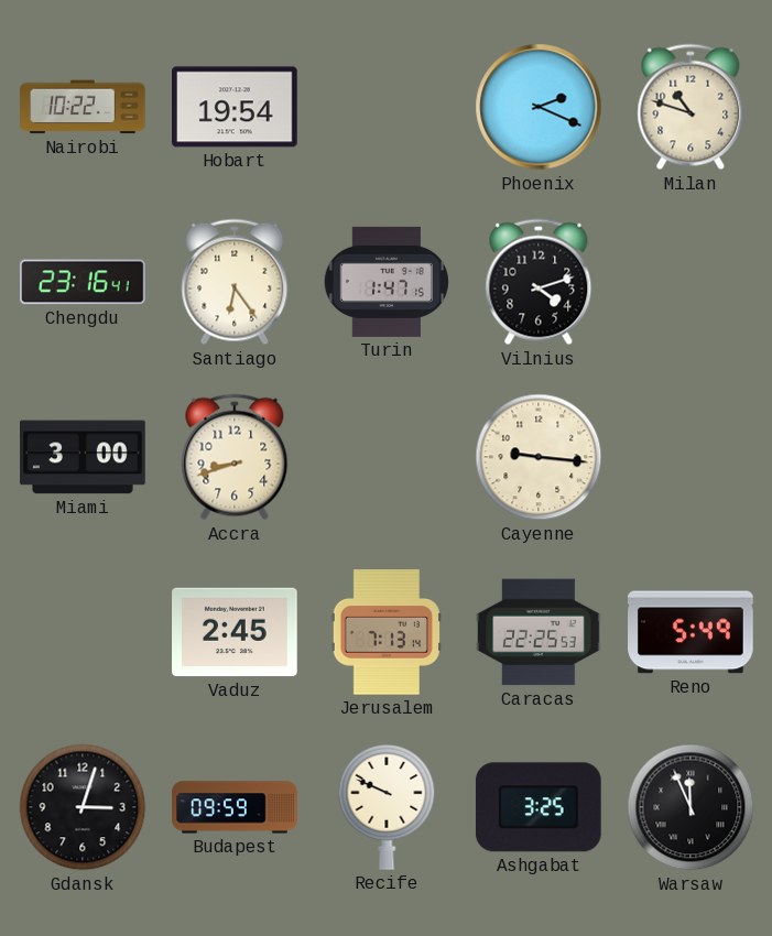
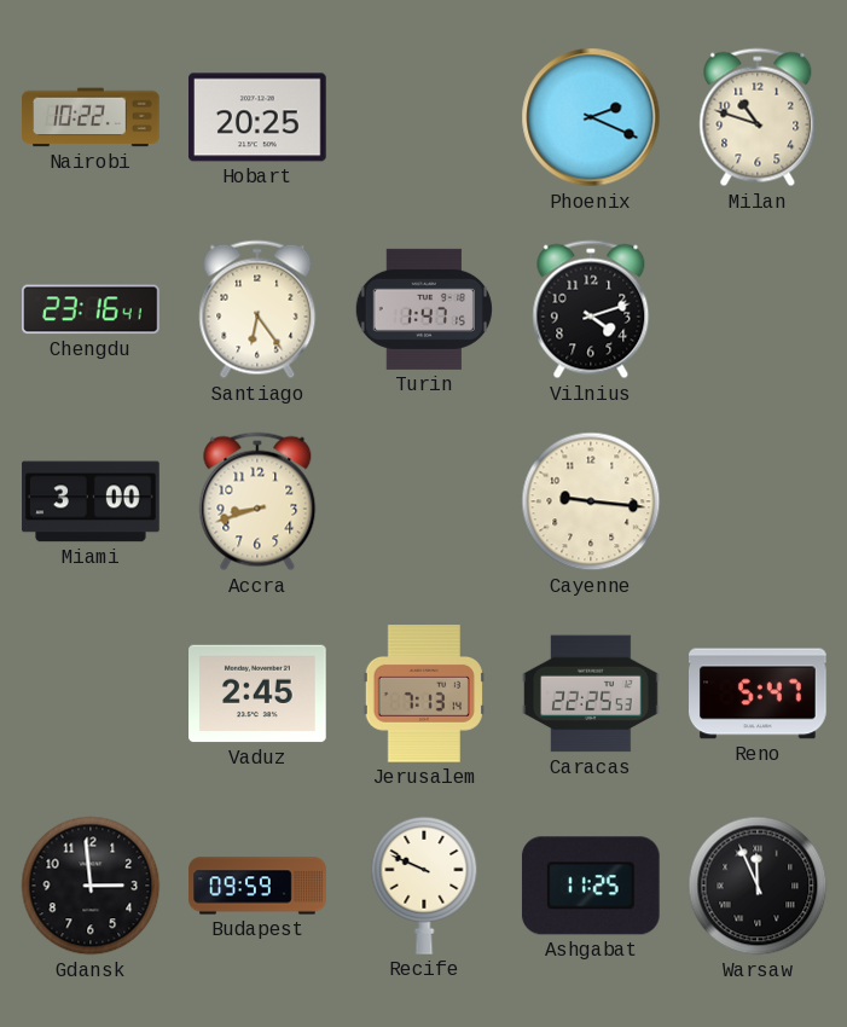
Hobart: 19:54 -> 20:25
Reno: 5:49 -> 5:47
Gdansk: 3:03 -> 2:59
Ashgabat: 3:25 -> 11:25
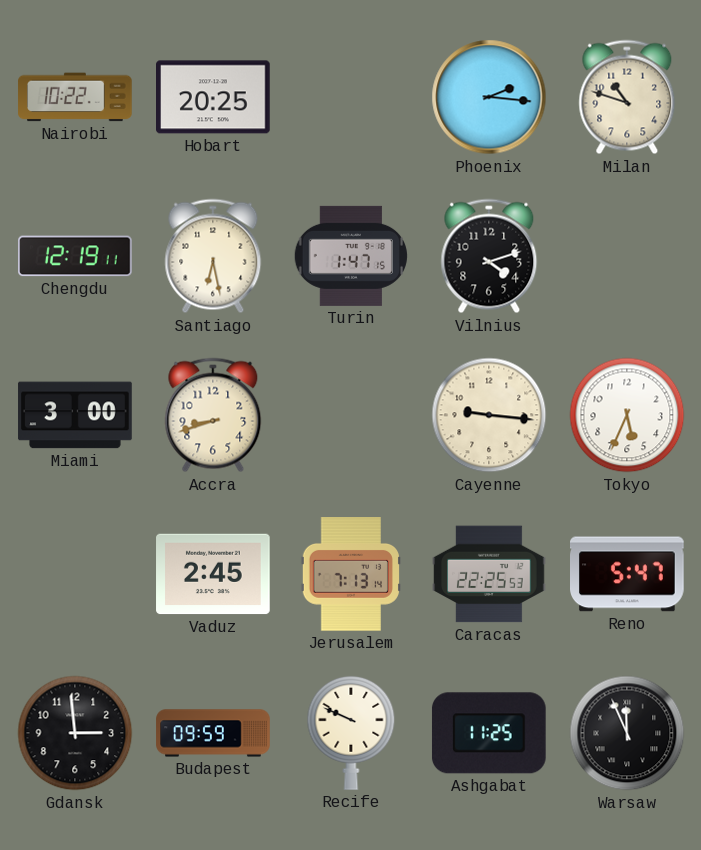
Phoenix: 2:19 -> 2:16
Chengdu: 23:16 -> 12:19
Santiago: 6:24 -> 6:28
Tokyo: none -> 5:34
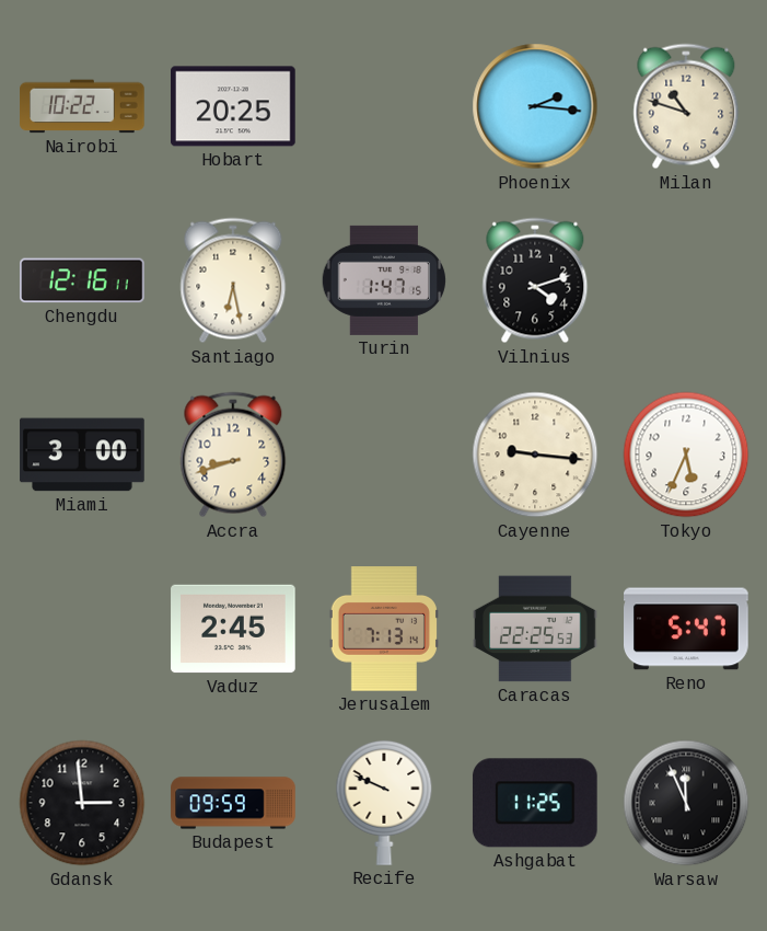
Chengdu: 12:19 -> 12:16
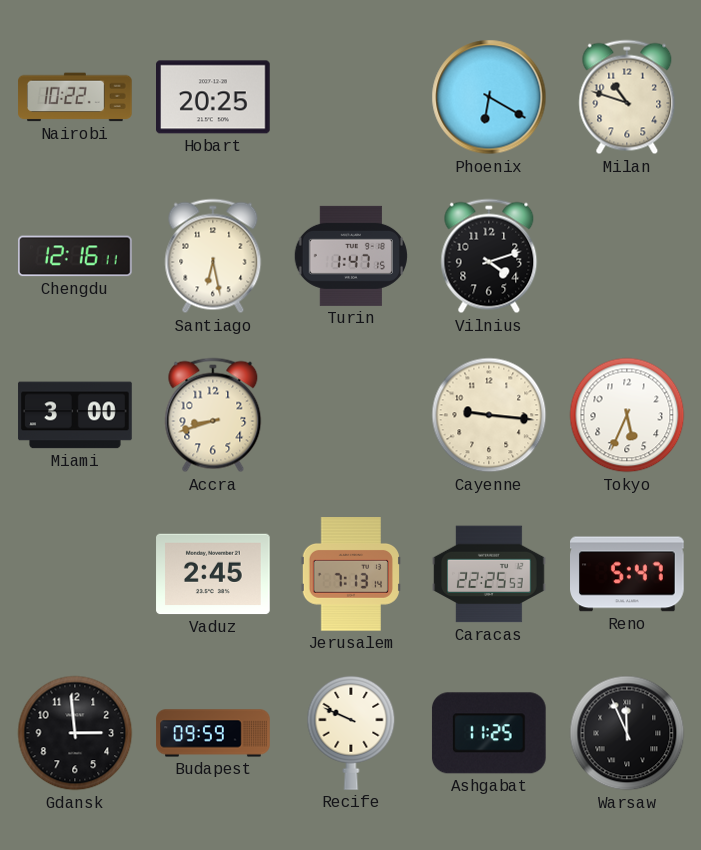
Phoenix: 2:16 -> 6:20
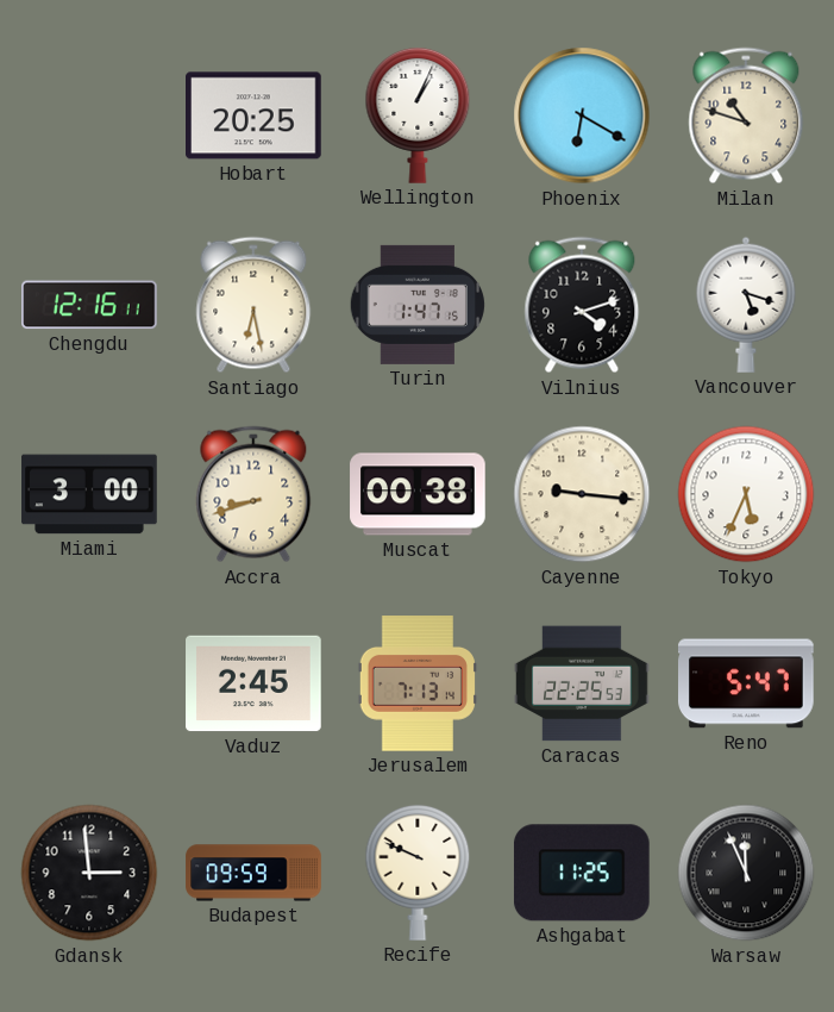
Nairobi: 10:22 -> none
Wellington: none -> 1:04
Vancouver: none -> 5:18
Muscat: none -> 00:38
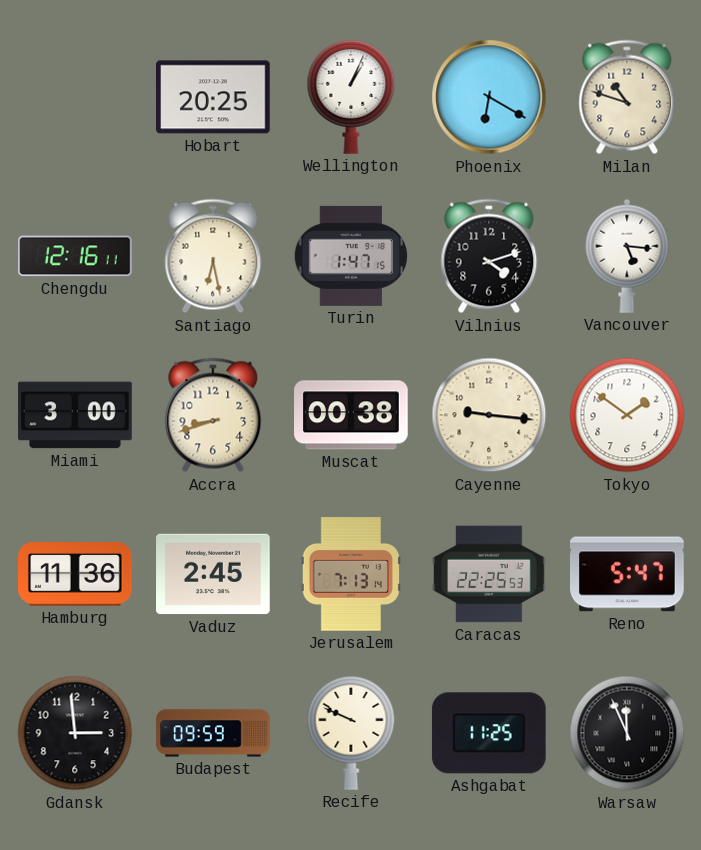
Vancouver: 5:18 -> 5:16
Tokyo: 5:34 -> 1:51
Hamburg: none -> 11:36
